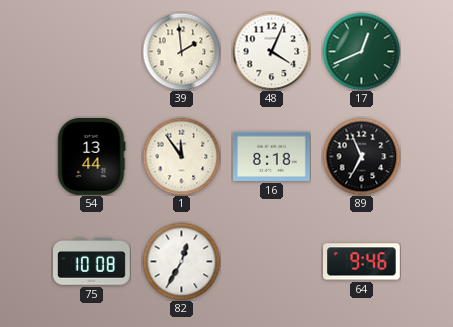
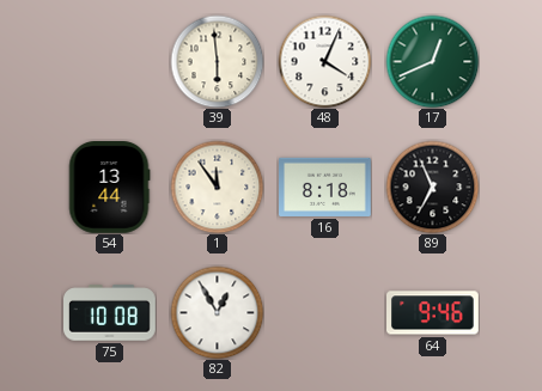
39: 1:59 -> 5:59
82: 12:35 -> 12:55
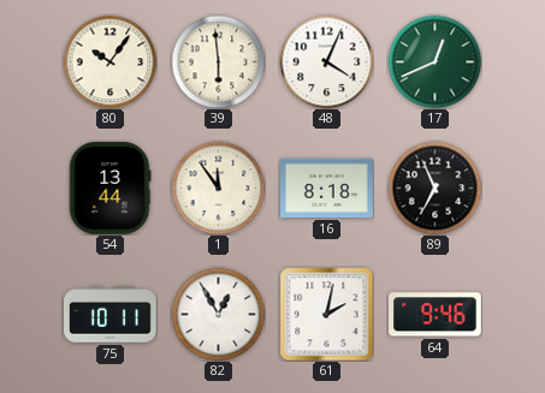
80: none -> 10:06
75: 10:08 -> 10:11
61: none -> 2:02
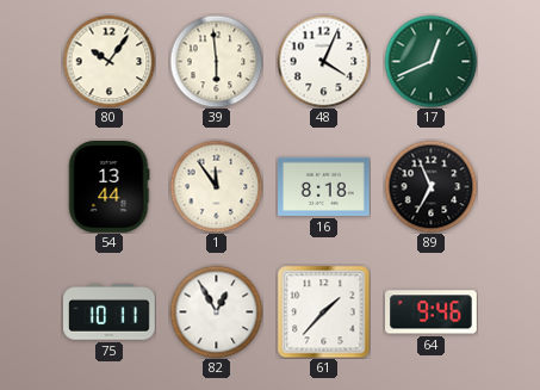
61: 2:02 -> 1:37
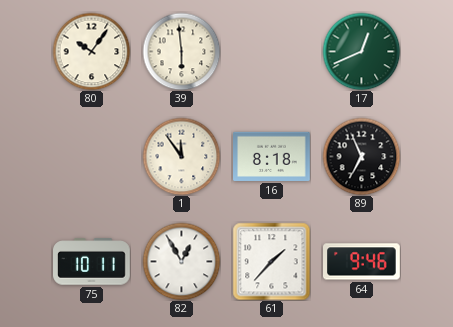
48: 4:04 -> none
54: 13:44 -> none
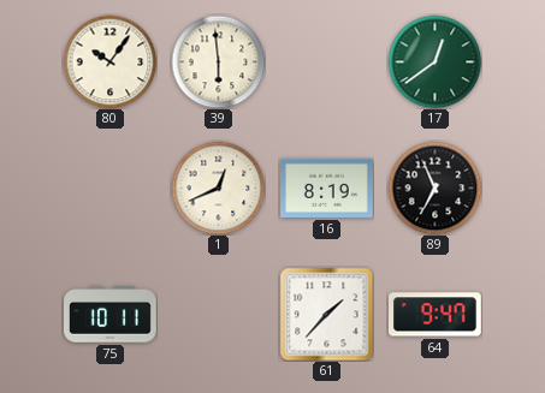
17: 12:41 -> 12:39
1: 11:54 -> 12:41
16: 8:18 -> 8:19
82: 12:55 -> none
64: 9:46 -> 9:47
